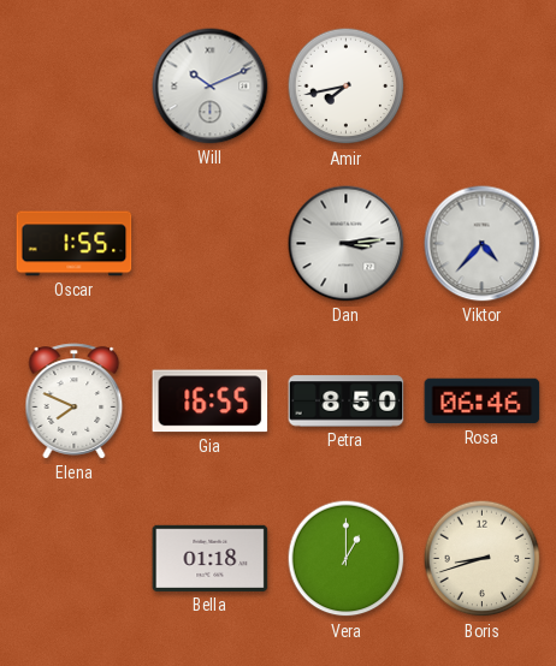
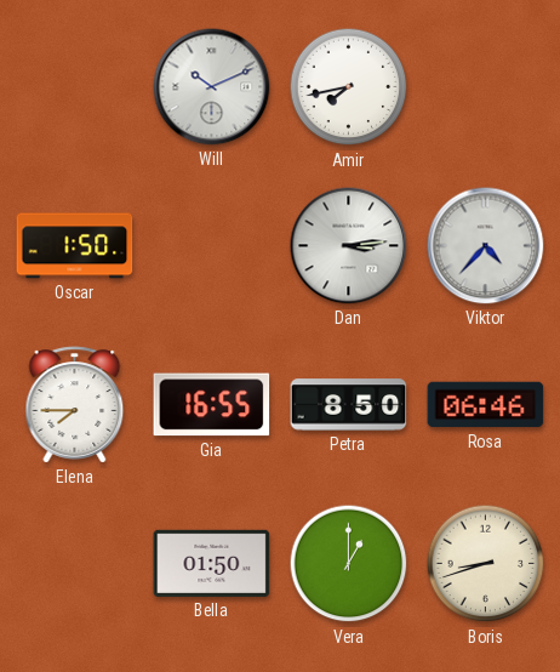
Oscar: 1:55 -> 1:50
Elena: 7:49 -> 7:45
Bella: 01:18 -> 01:50
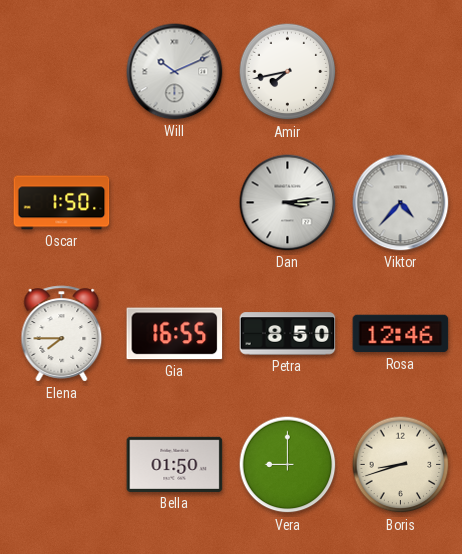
Rosa: 06:46 -> 12:46
Vera: 1:00 -> 9:00
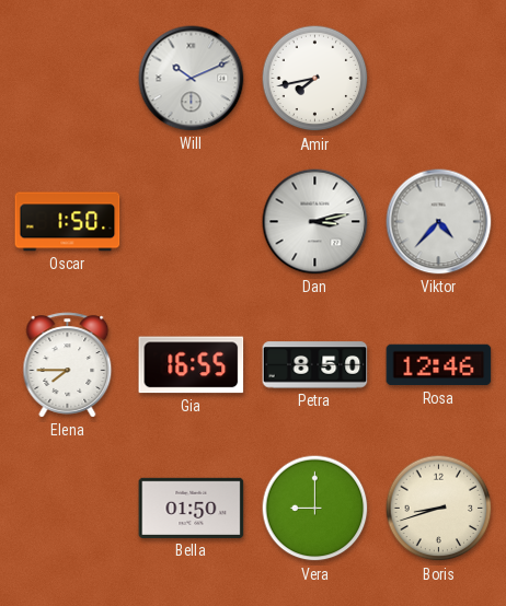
Dan: 3:14 -> 3:13
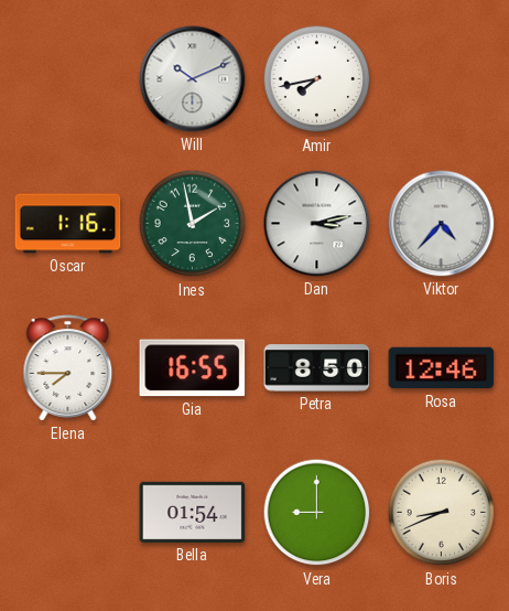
Oscar: 1:50 -> 1:16
Ines: none -> 1:58
Bella: 01:50 -> 01:54
Boris: 8:42 -> 8:41
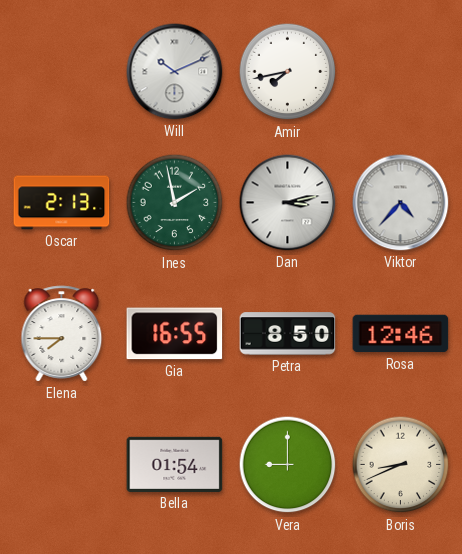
Oscar: 1:16 -> 2:13
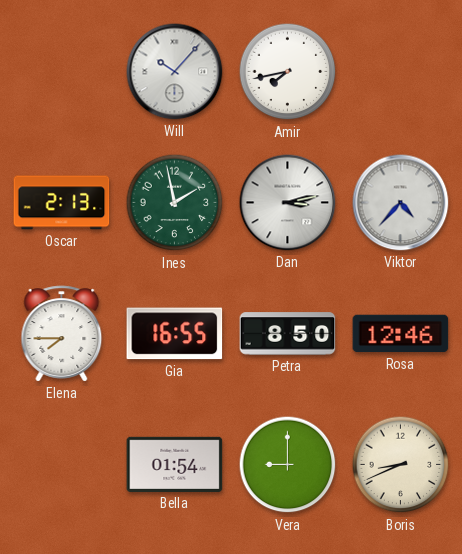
Will: 10:11 -> 10:07
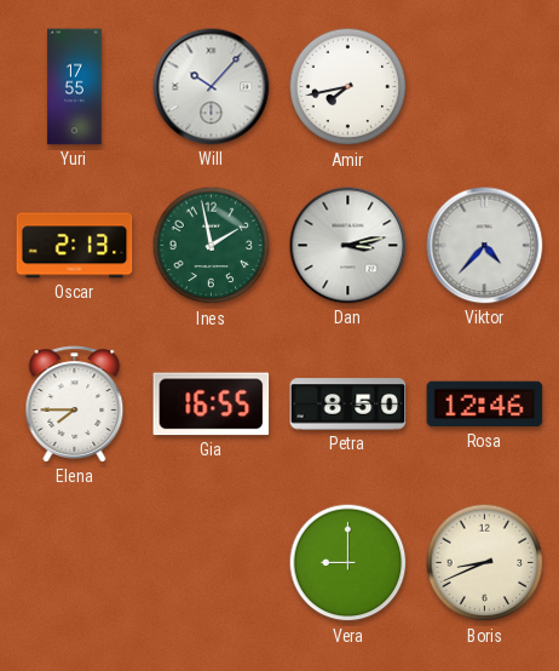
Yuri: none -> 17:55
Bella: 01:54 -> none
